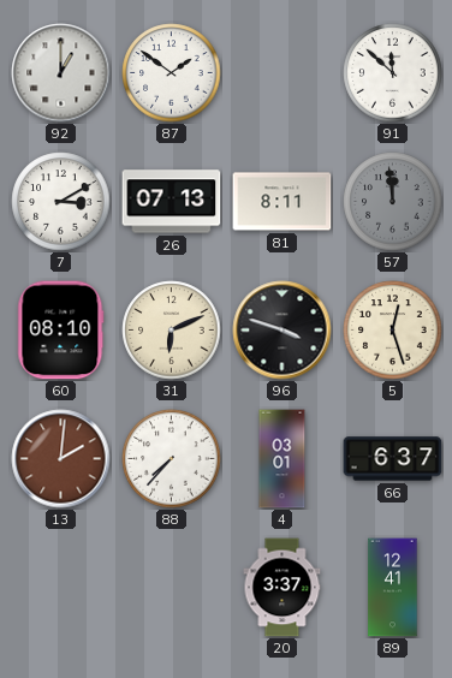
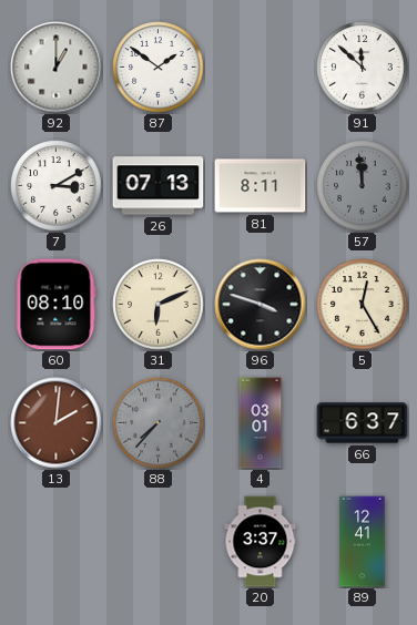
5: 12:27 -> 12:25
88 dial: white -> grey
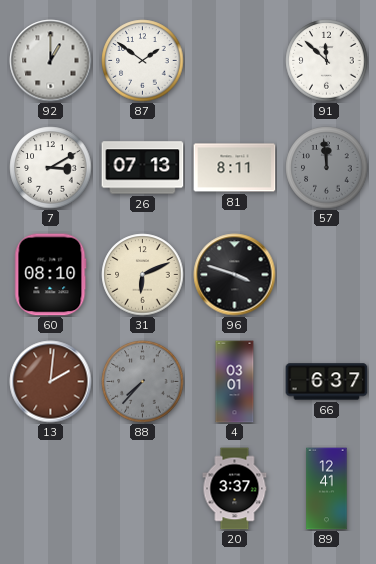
5: 12:25 -> none
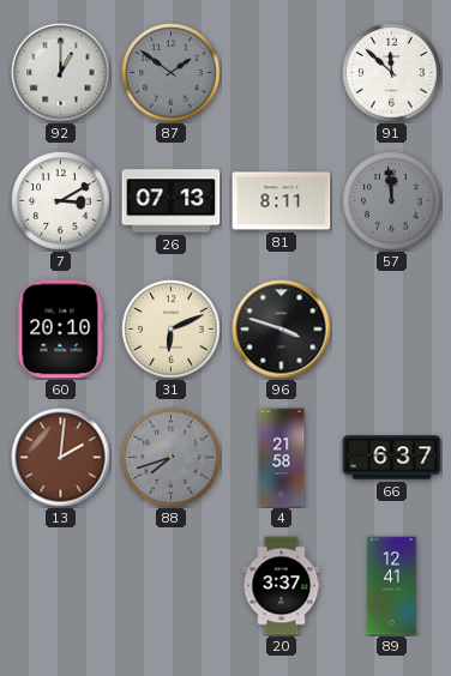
87 dial: white -> grey
60: 08:10 -> 20:10
88: 7:37 -> 7:42
4: 03:01 -> 21:58
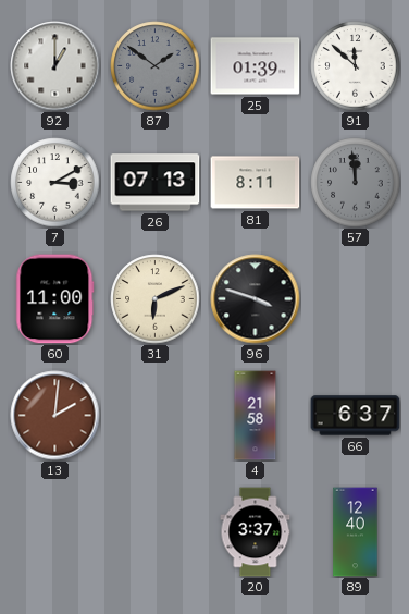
25: none -> 01:39
60: 20:10 -> 11:00
88: 7:42 -> none
89: 12:41 -> 12:40
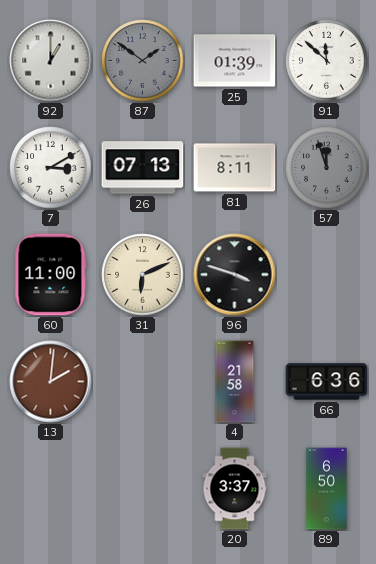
57: 11:59 -> 11:57
66: 6:37 -> 6:36
89: 12:40 -> 6:50
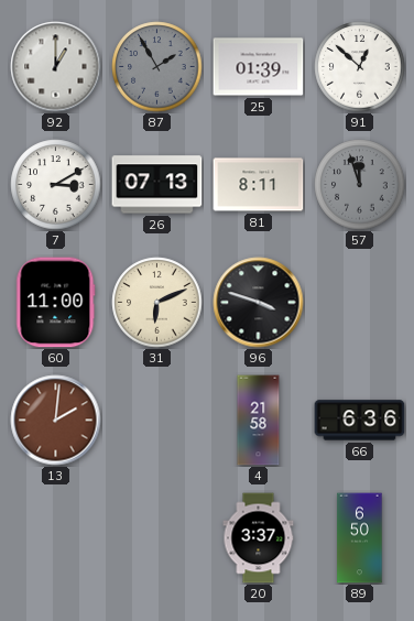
87: 1:51 -> 1:55
91: 11:52 -> 12:52
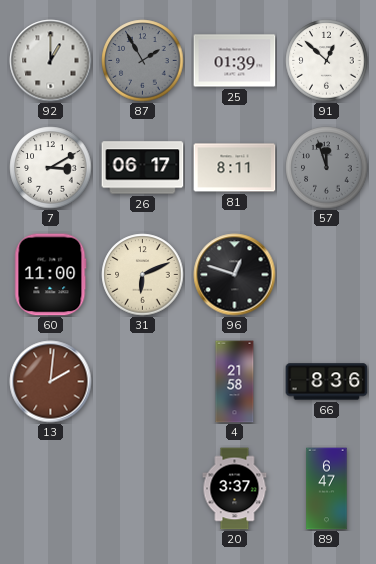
26: 07:13 -> 06:17
96: 3:48 -> 12:48
66: 6:36 -> 8:36
89: 6:50 -> 6:47
